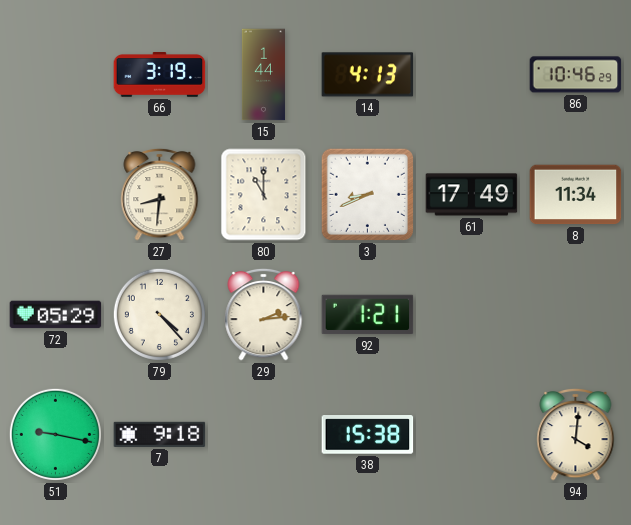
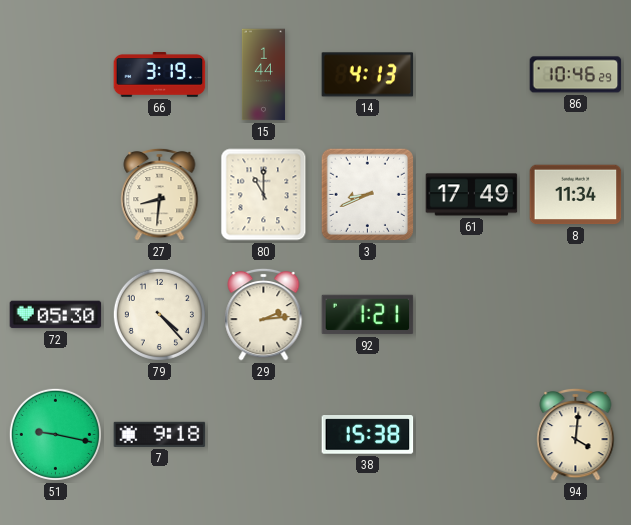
72: 05:29 -> 05:30
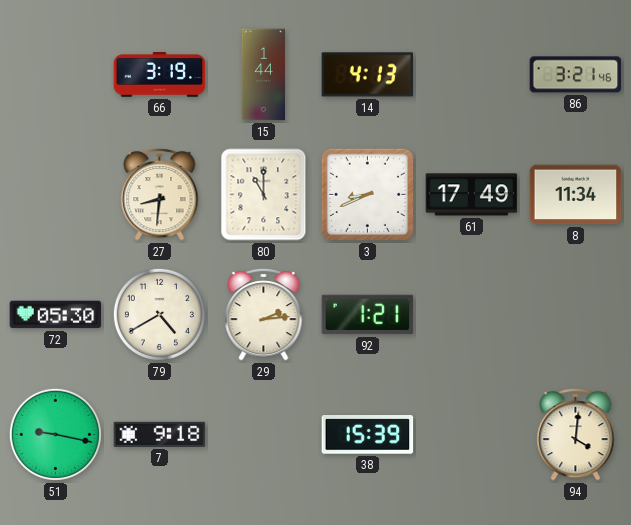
86: 10:46 -> 3:21
79: 4:23 -> 4:40
38: 15:38 -> 15:39
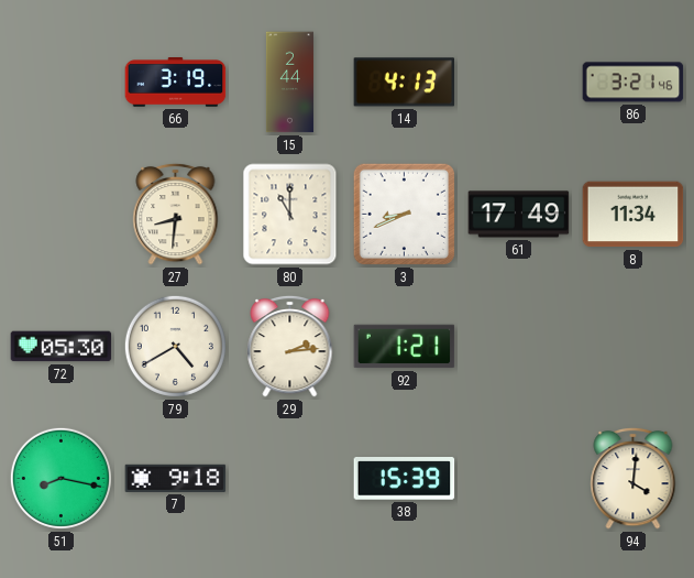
15: 1:44 -> 2:44
51: 9:17 -> 8:17
